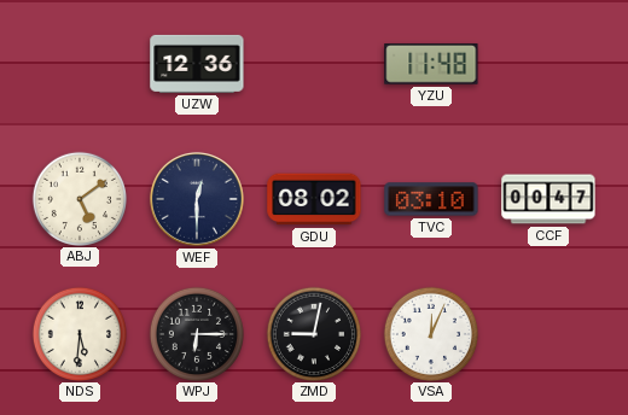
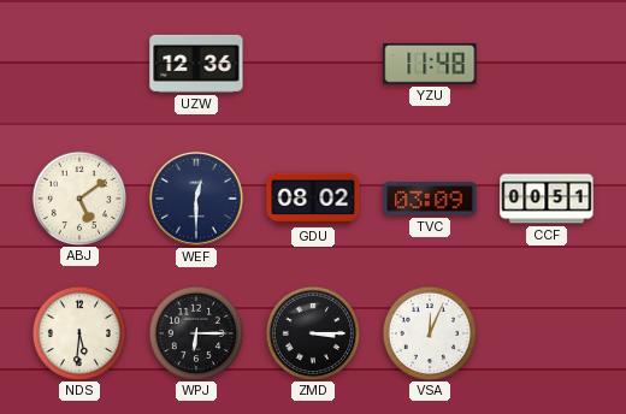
TVC: 03:10 -> 03:09
CCF: 00:47 -> 00:51
ZMD: 9:02 -> 3:15
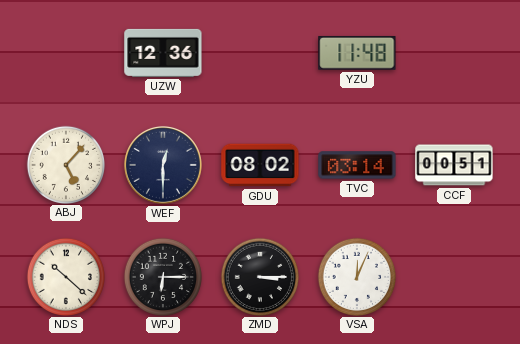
ABJ: 5:09 -> 5:07
TVC: 03:09 -> 03:14
NDS: 5:31 -> 10:22
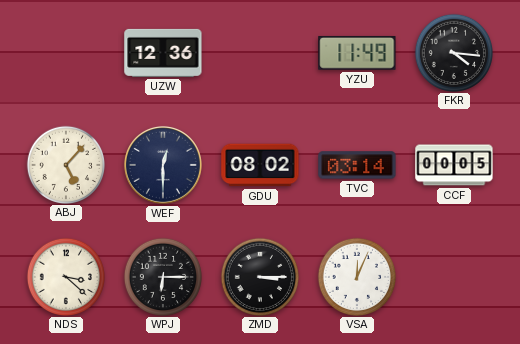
YZU: 11:48 -> 11:49
FKR: none -> 4:16
CCF: 00:51 -> 00:05
NDS: 10:22 -> 3:22
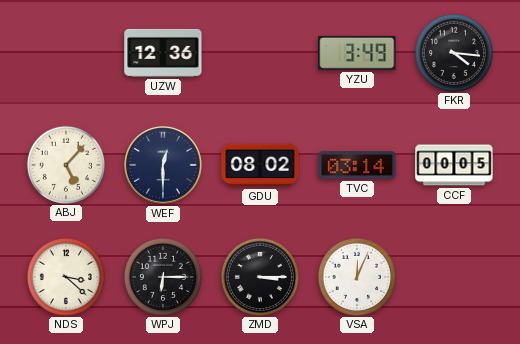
YZU: 11:49 -> 3:49
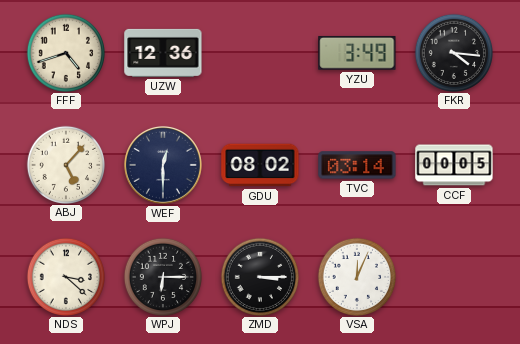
FFF: none -> 4:42
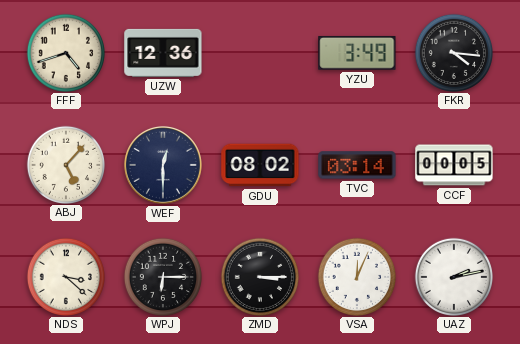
UAZ: none -> 2:13
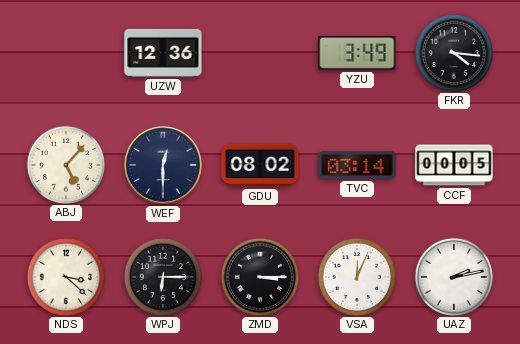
FFF: 4:42 -> none
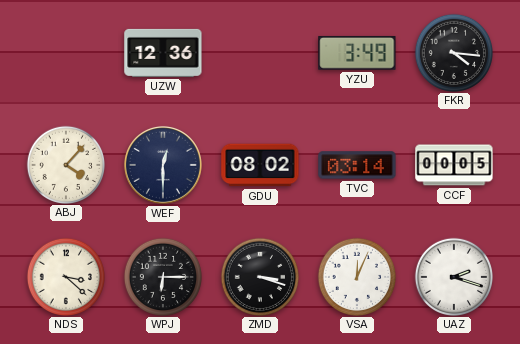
ABJ: 5:07 -> 4:07
ZMD: 3:15 -> 3:18
UAZ: 2:13 -> 2:18
